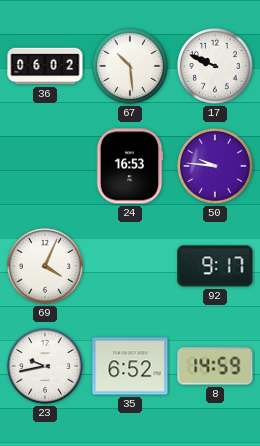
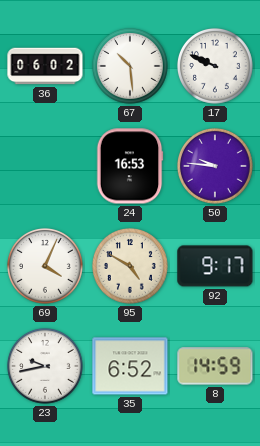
95: none -> 4:50
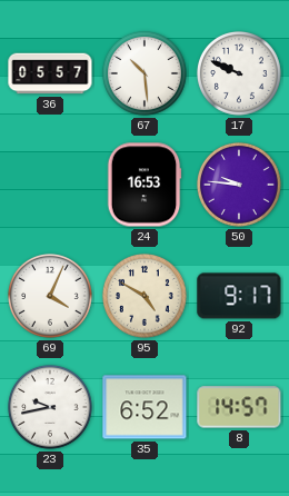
36: 06:02 -> 05:57
8: 14:59 -> 14:57
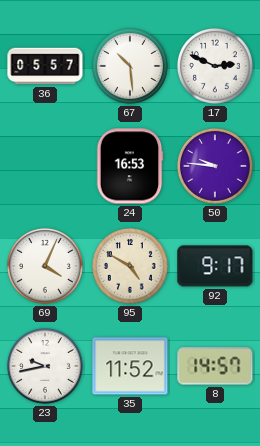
17: 9:49 -> 2:49
35: 6:52 -> 11:52
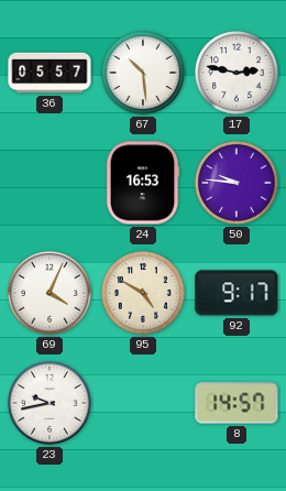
17: 2:49 -> 2:47
35: 11:52 -> none
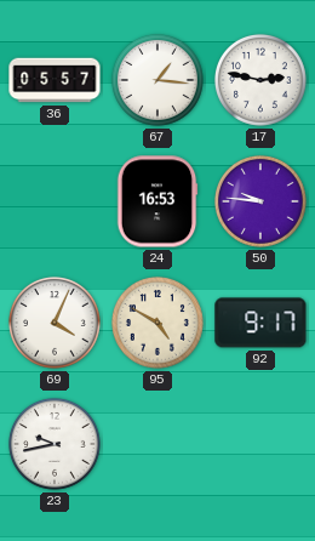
67: 10:29 -> 1:16
8: 14:57 -> none
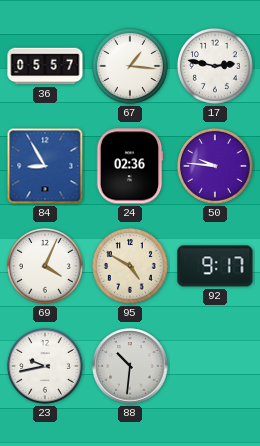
84: none -> 8:55
24: 16:53 -> 02:36
88: none -> 10:31
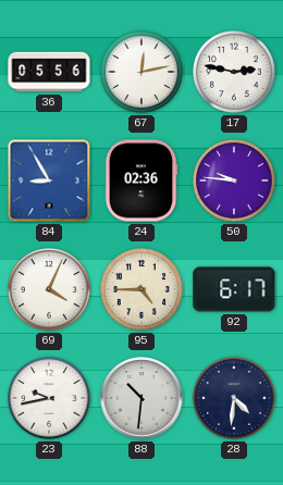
36: 05:57 -> 05:56
67: 1:16 -> 12:13
95: 4:50 -> 4:45
92: 9:17 -> 6:17
28: none -> 4:31
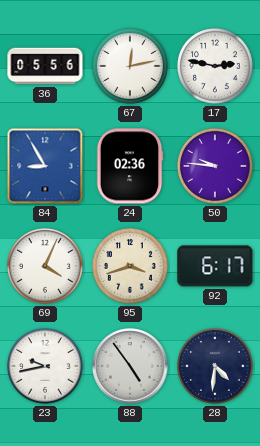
95: 4:45 -> 3:42
88: 10:31 -> 4:54
